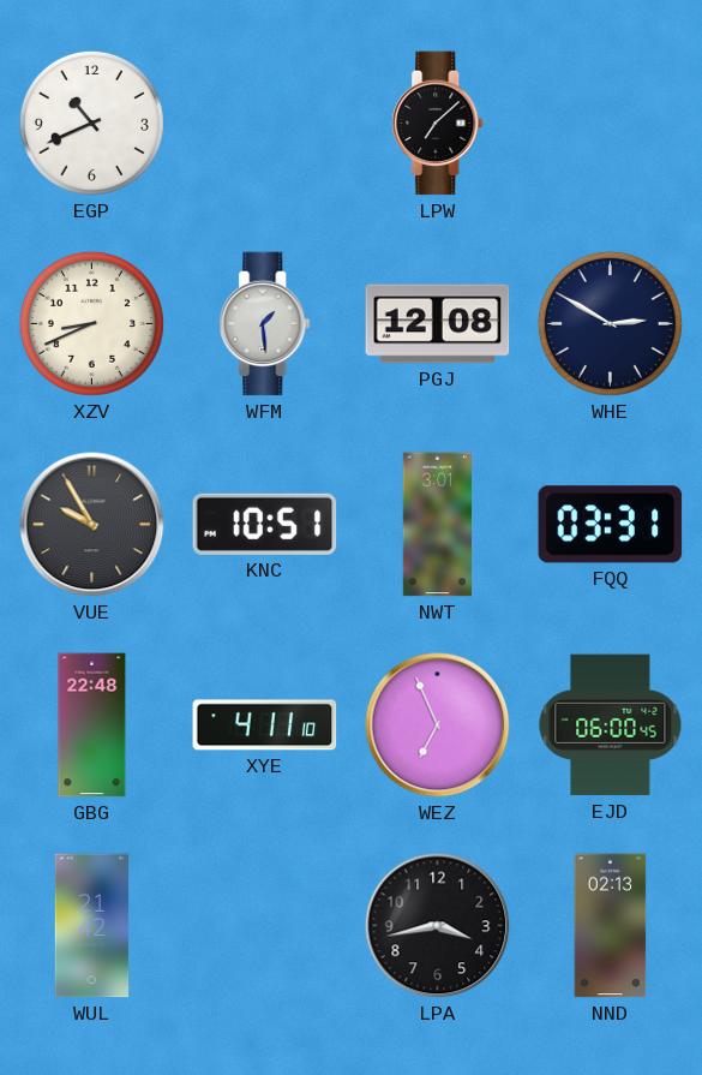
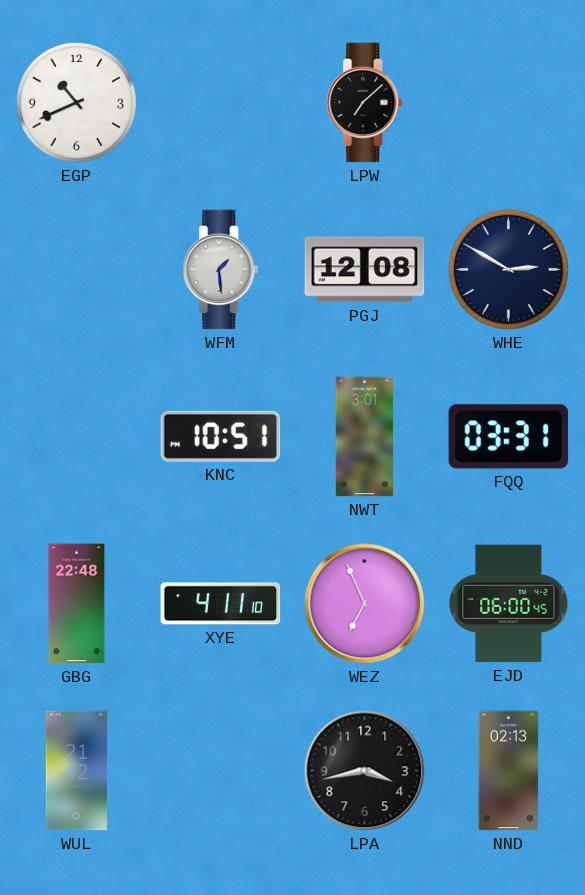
XZV: 8:41 -> none
VUE: 9:55 -> none
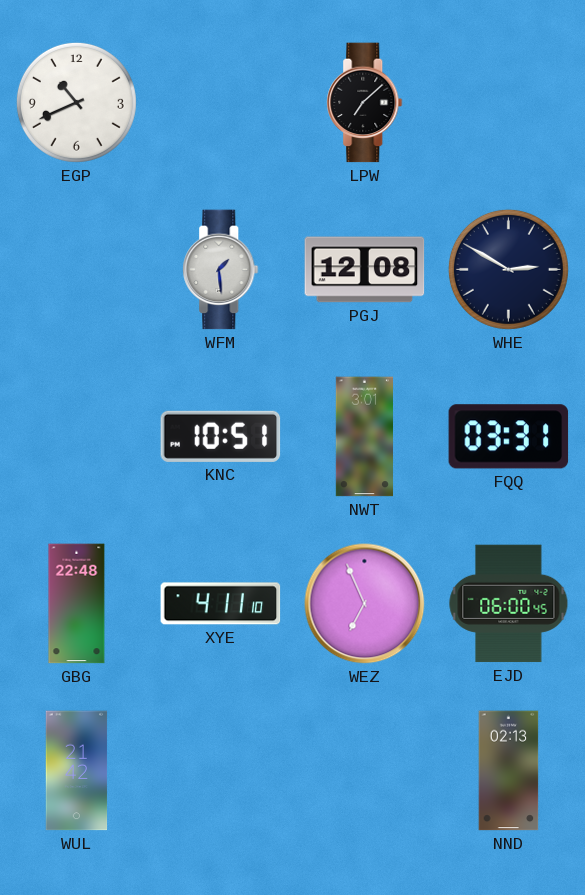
LPA: 3:43 -> none
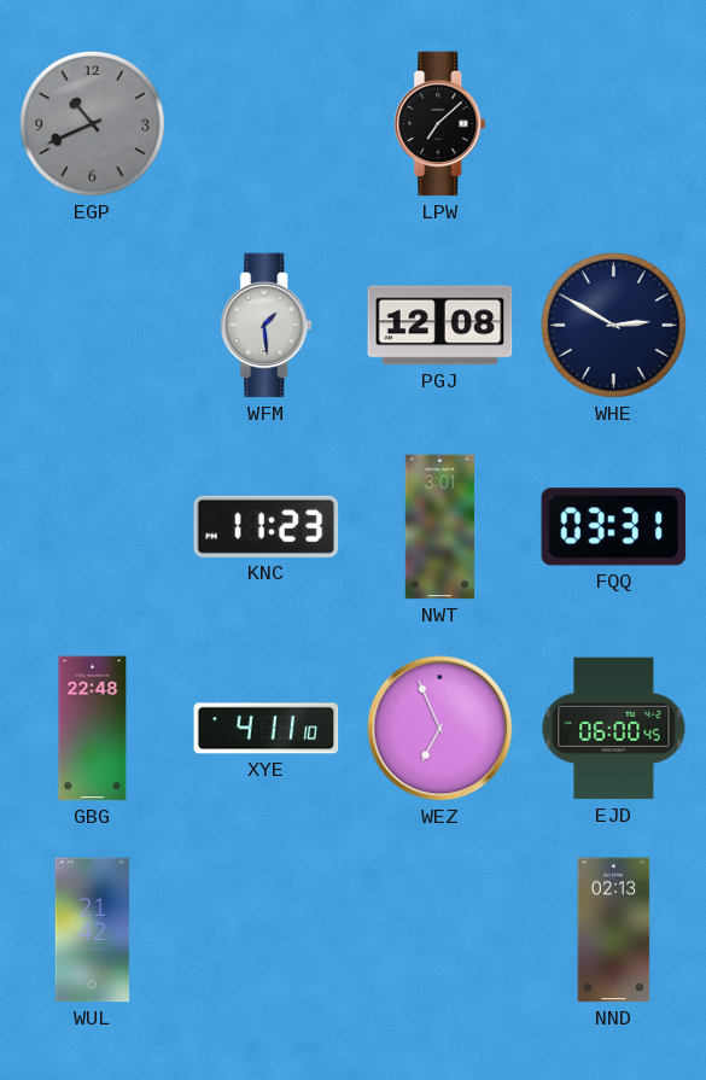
EGP dial: white -> grey
KNC: 10:51 -> 11:23
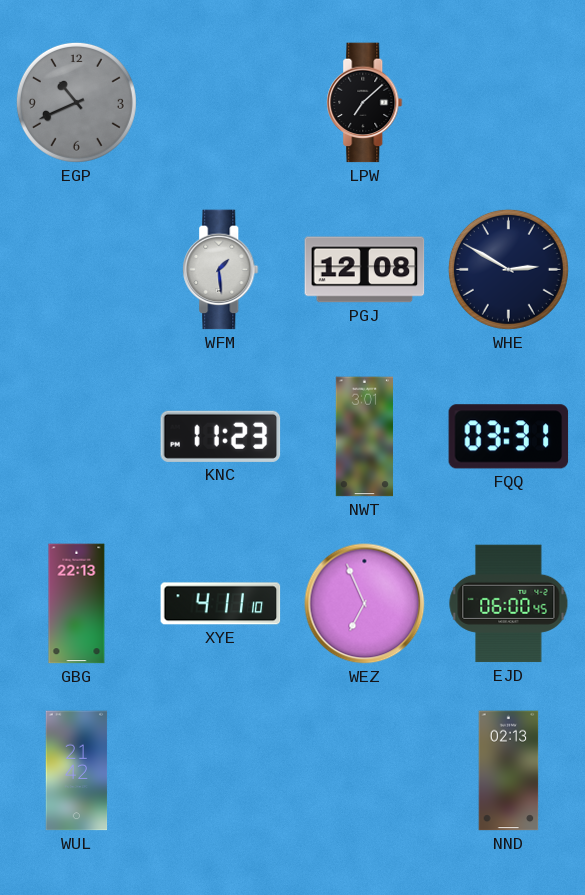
GBG: 22:48 -> 22:13
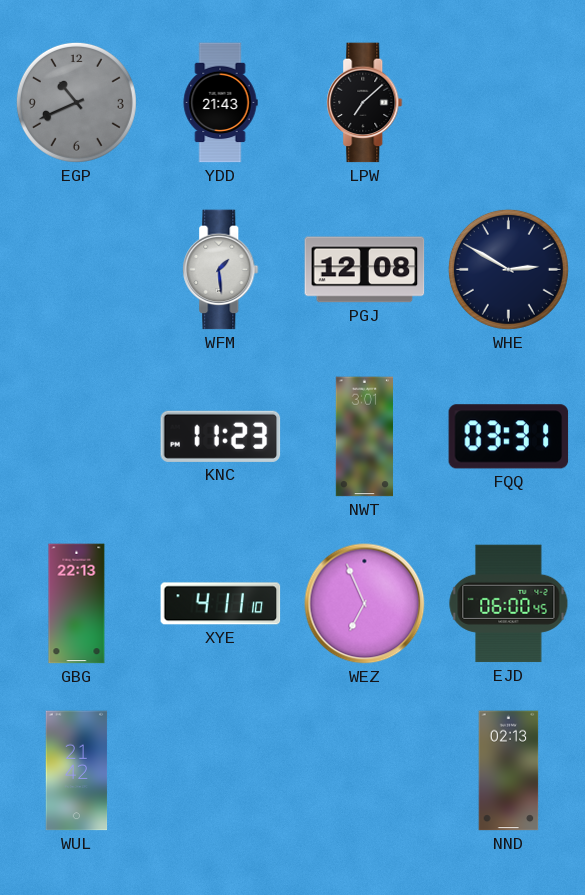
YDD: none -> 21:43
